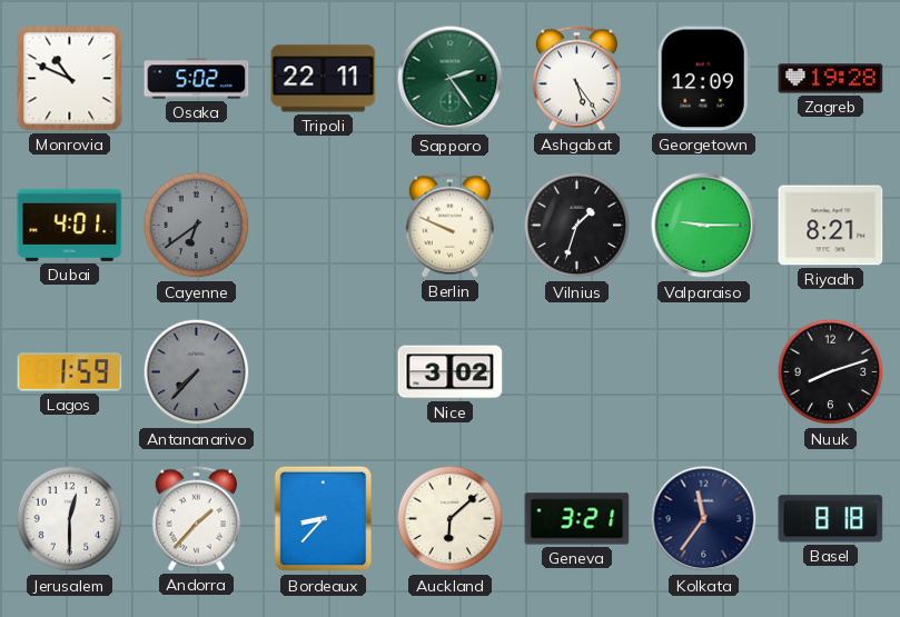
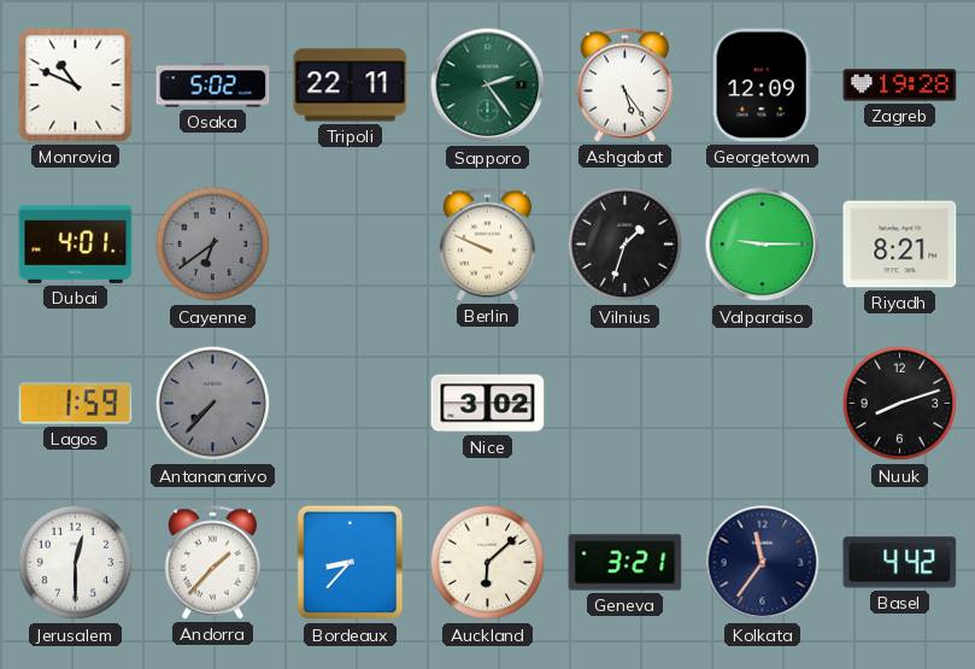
Basel: 8:18 -> 4:42
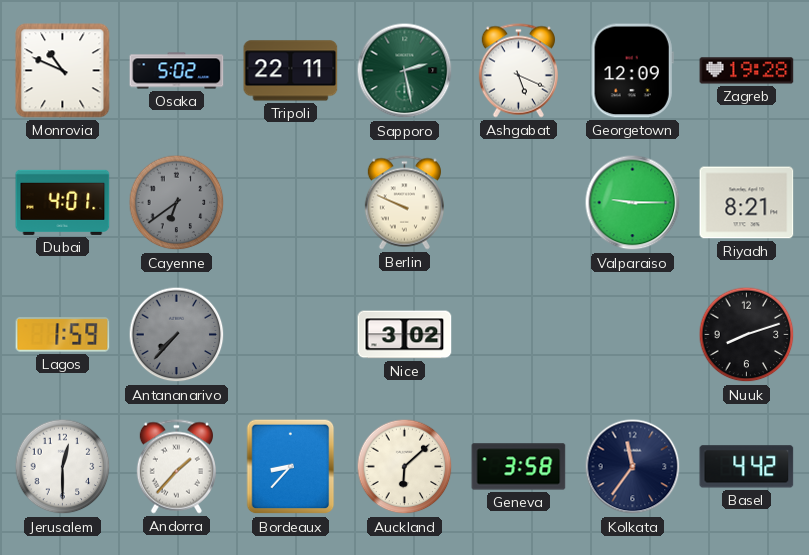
Sapporo: 2:24 -> 2:28
Ashgabat: 5:24 -> 5:19
Vilnius: 1:33 -> none
Geneva: 3:21 -> 3:58
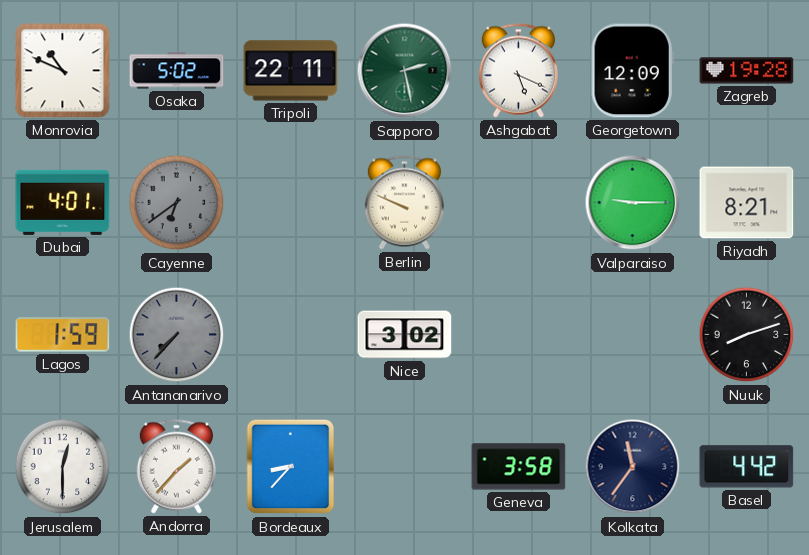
Auckland: 6:08 -> none
